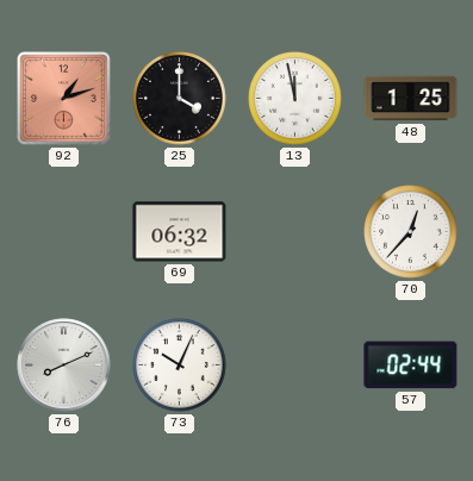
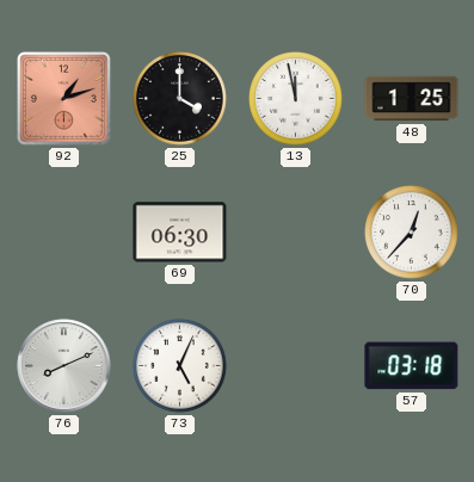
69: 06:32 -> 06:30
73: 10:04 -> 5:04
57: 02:44 -> 03:18
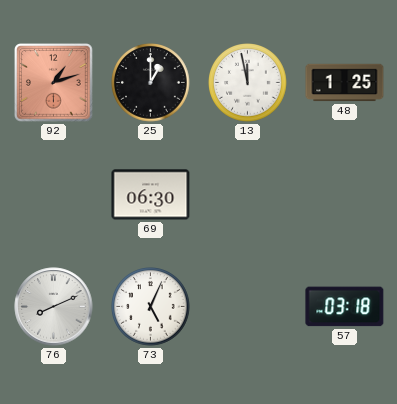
25: 4:00 -> 1:00
70: 12:37 -> none
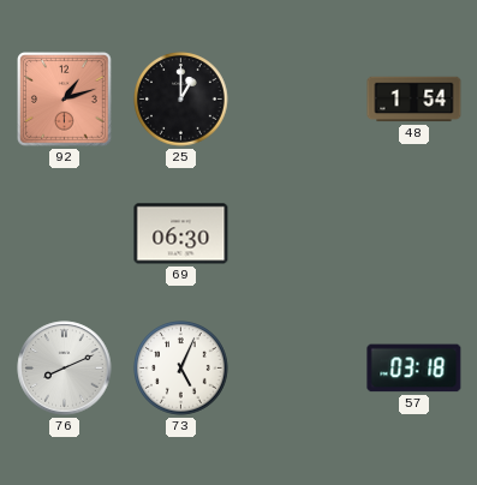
13: 11:58 -> none
48: 1:25 -> 1:54
